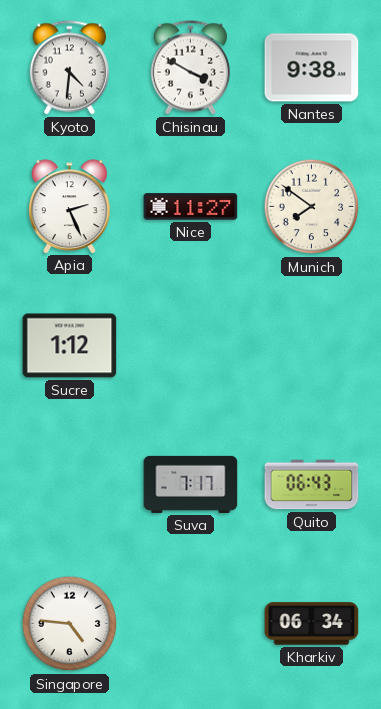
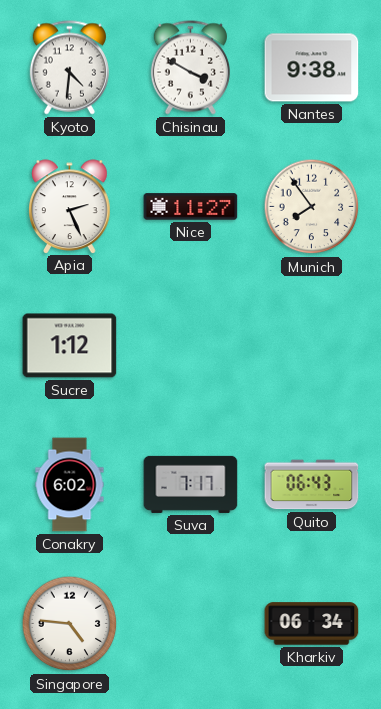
Munich: 7:51 -> 7:54
Conakry: none -> 6:02
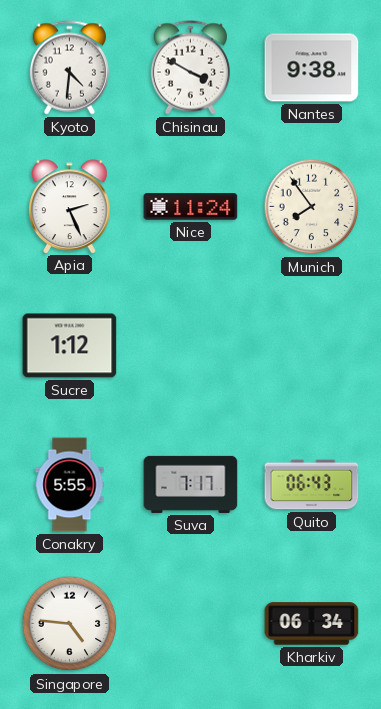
Nice: 11:27 -> 11:24
Conakry: 6:02 -> 5:55
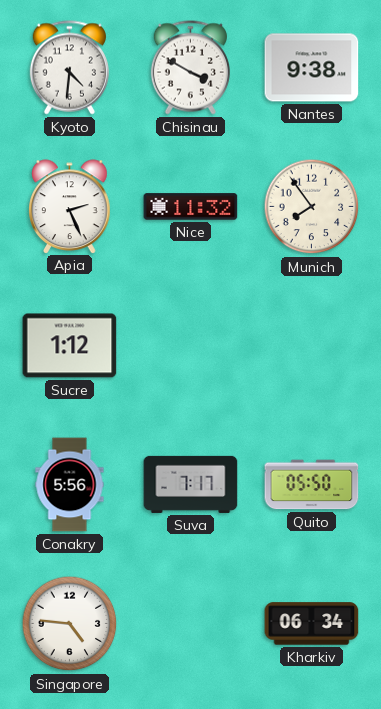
Nice: 11:24 -> 11:32
Conakry: 5:55 -> 5:56
Quito: 06:43 -> 05:50
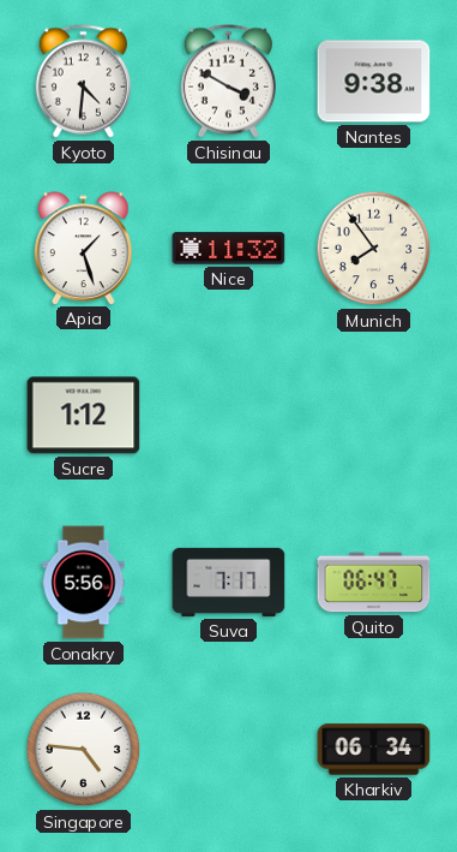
Apia: 2:26 -> 1:27
Quito: 05:50 -> 06:47
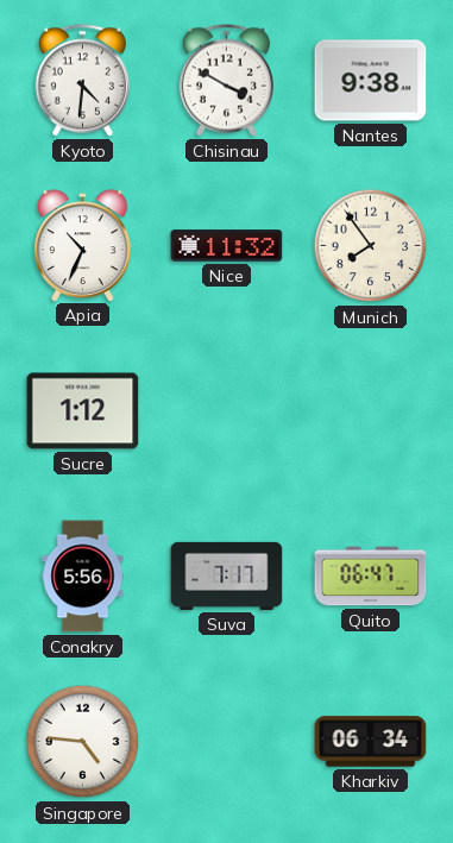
Apia: 1:27 -> 10:34
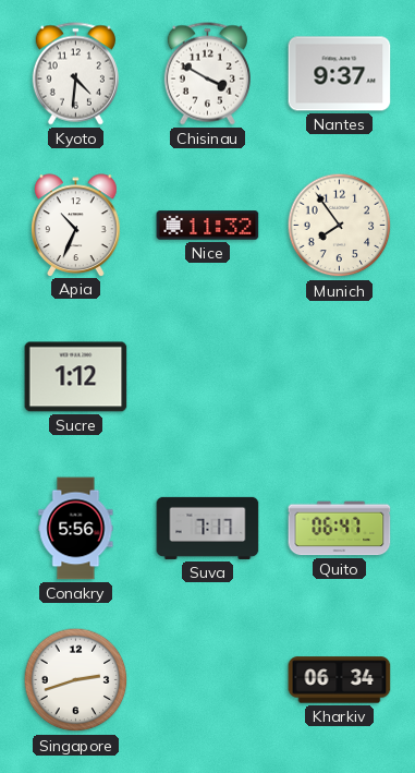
Nantes: 9:38 -> 9:37
Singapore: 4:46 -> 2:42
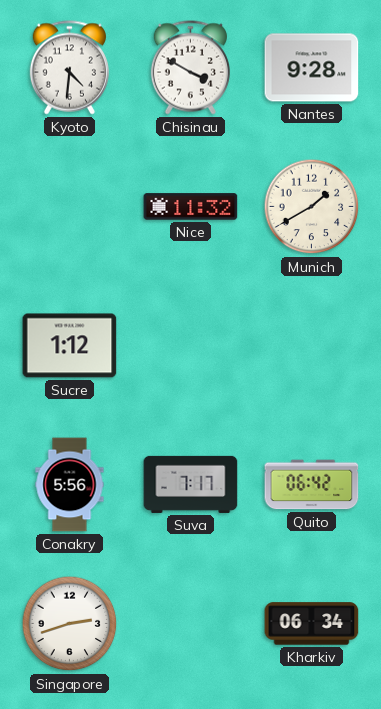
Nantes: 9:37 -> 9:28
Apia: 10:34 -> none
Munich: 7:54 -> 1:40
Quito: 06:47 -> 06:42
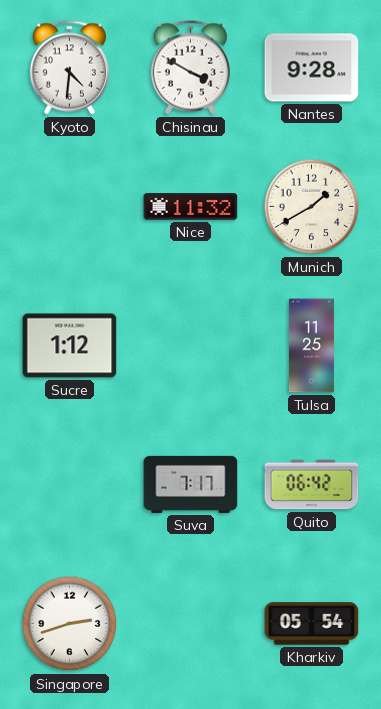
Tulsa: none -> 11:25
Conakry: 5:56 -> none
Kharkiv: 06:34 -> 05:54
